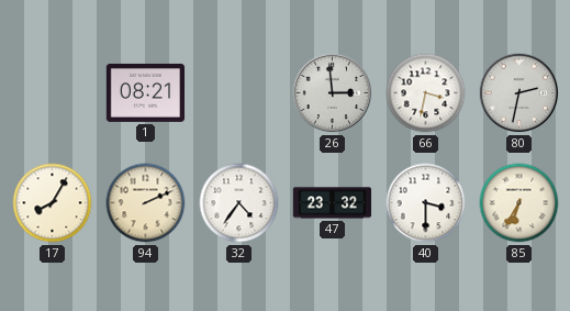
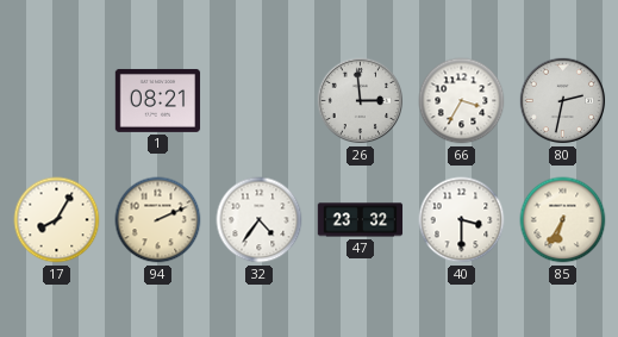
66: 3:32 -> 3:35
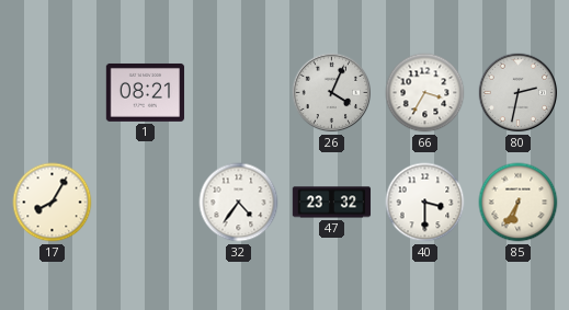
26: 2:59 -> 4:04
94: 2:11 -> none
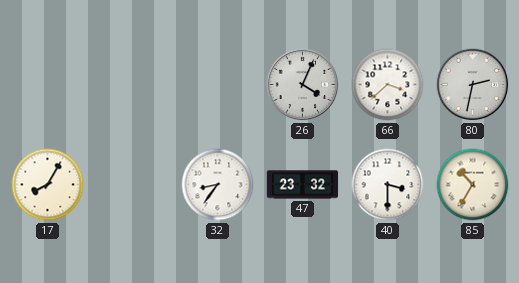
1: 08:21 -> none
66: 3:35 -> 3:38
32: 4:36 -> 8:36
85: 6:35 -> 10:35
